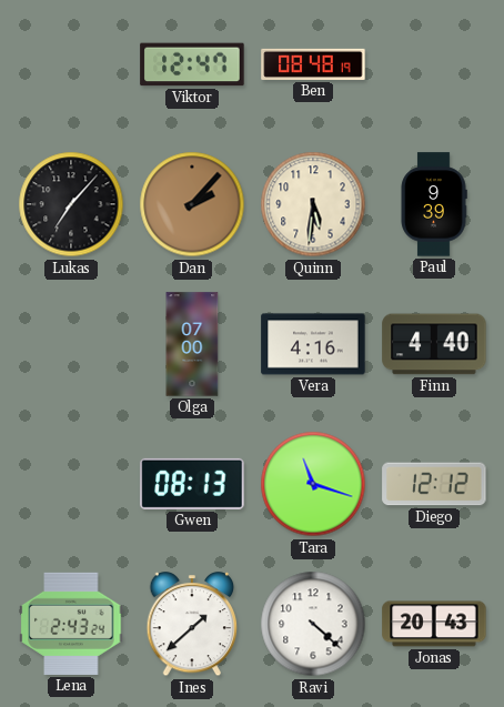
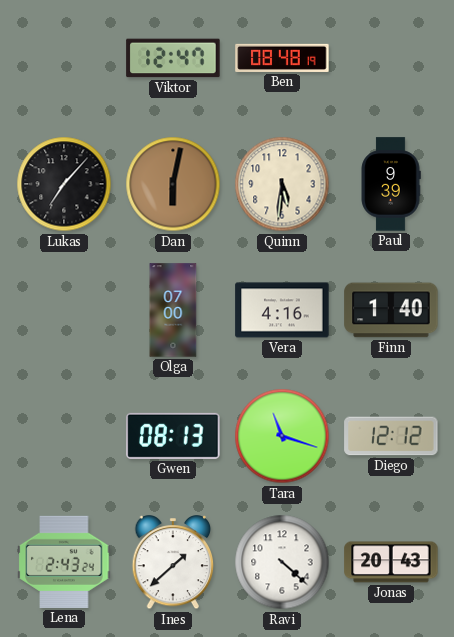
Dan: 2:07 -> 6:02
Finn: 4:40 -> 1:40
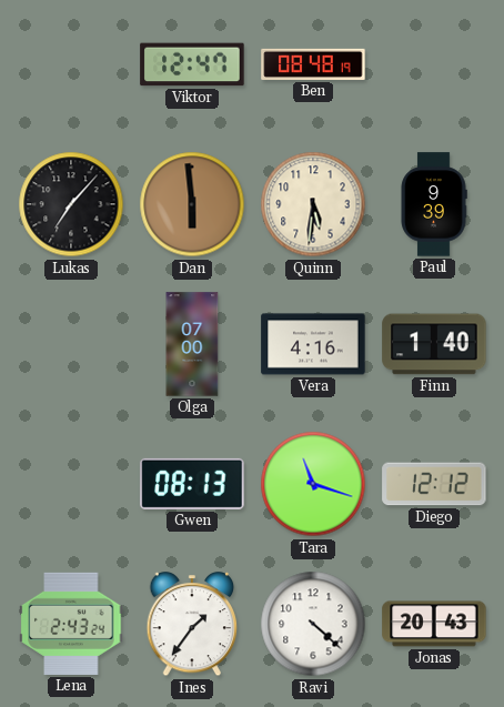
Dan: 6:02 -> 5:59
Ines: 1:38 -> 1:36
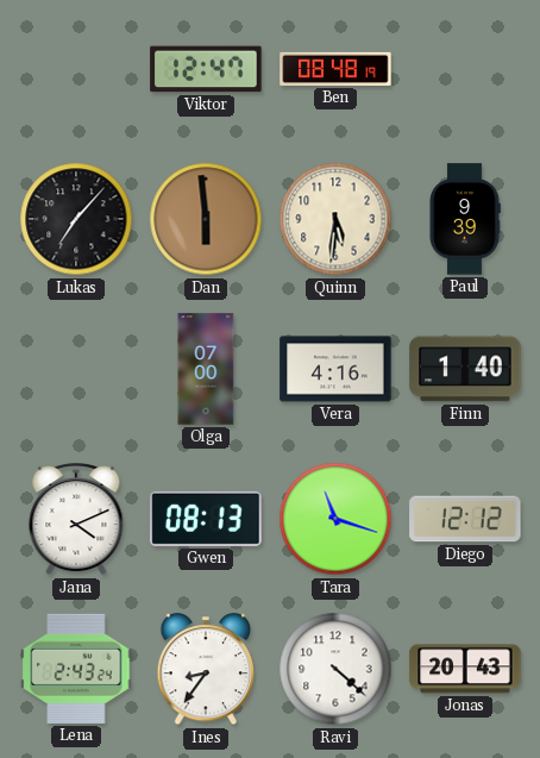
Jana: none -> 4:11
Ines: 1:36 -> 8:36
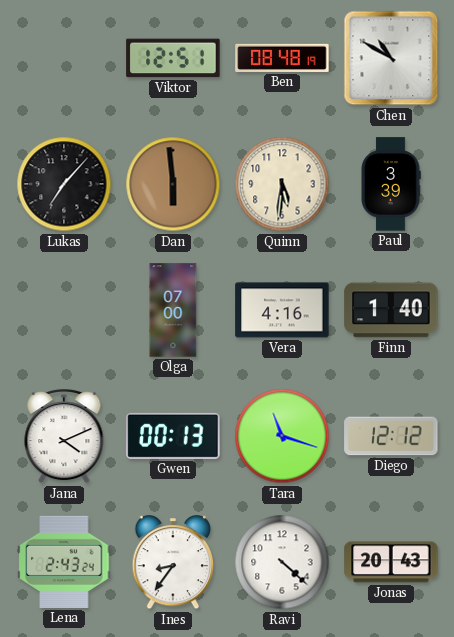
Viktor: 12:47 -> 12:51
Chen: none -> 10:50
Paul: 9:39 -> 3:39
Gwen: 08:13 -> 00:13
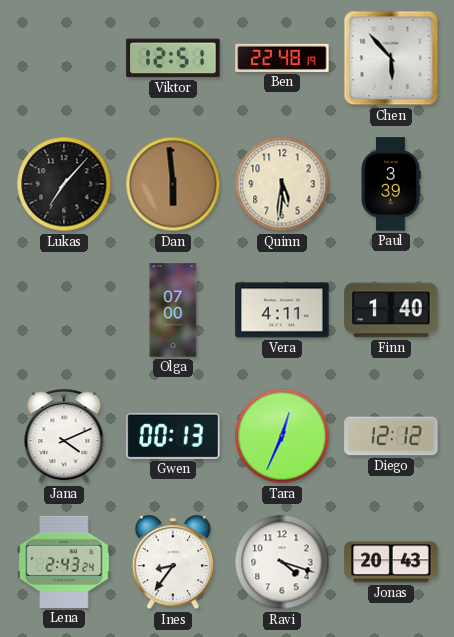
Ben: 08:48 -> 22:48
Chen: 10:50 -> 5:53
Vera: 4:16 -> 4:11
Tara: 11:18 -> 12:34
Ravi: 4:22 -> 4:18
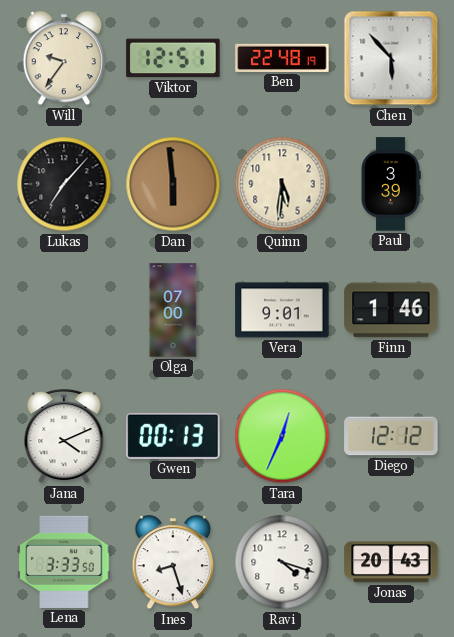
Will: none -> 9:36
Vera: 4:11 -> 9:01
Finn: 1:40 -> 1:46
Lena: 2:43 -> 3:33
Ines: 8:36 -> 8:27
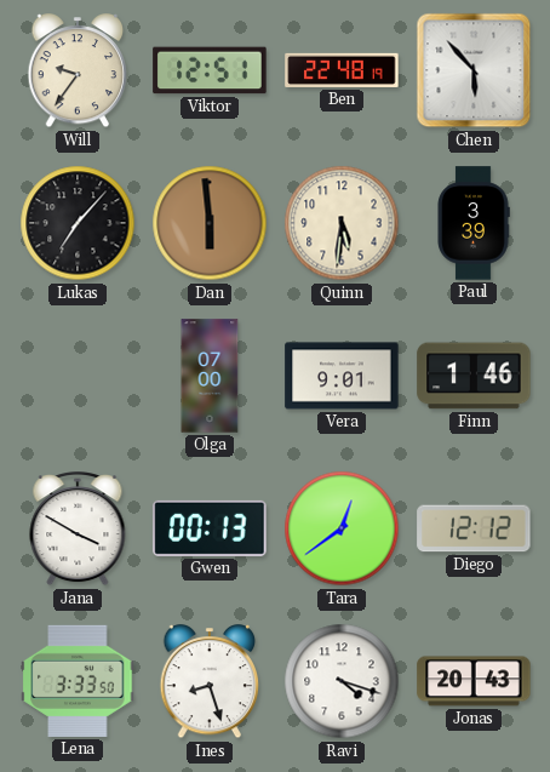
Jana: 4:11 -> 3:50
Tara: 12:34 -> 12:39
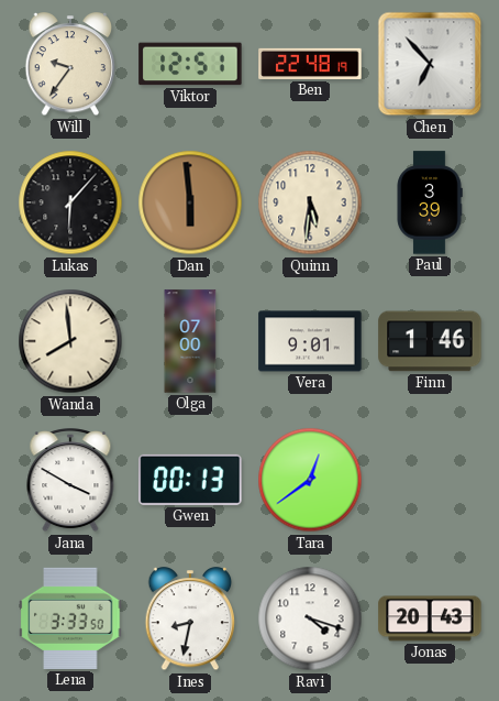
Chen: 5:53 -> 6:53
Lukas: 7:07 -> 6:07
Wanda: none -> 7:59
Diego: 12:12 -> none
Ines: 8:27 -> 8:32
